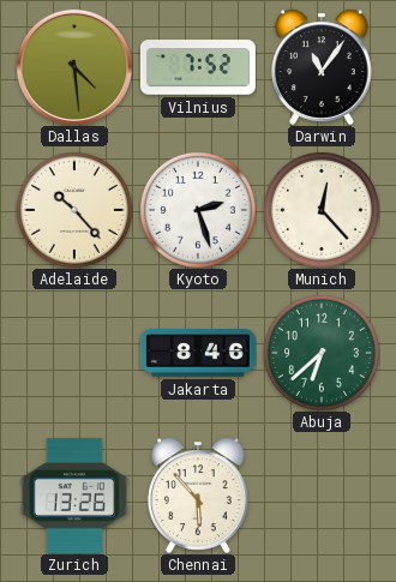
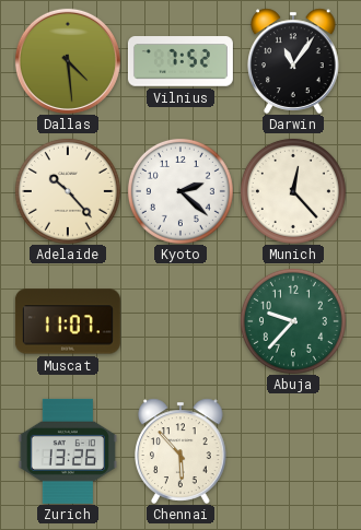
Kyoto: 2:27 -> 2:22
Muscat: none -> 11:07
Jakarta: 8:46 -> none
Abuja: 6:38 -> 9:37
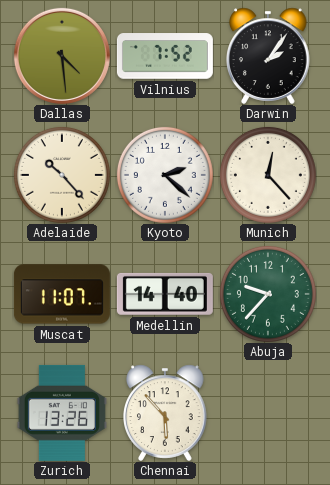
Darwin: 11:06 -> 2:06
Medellin: none -> 14:40
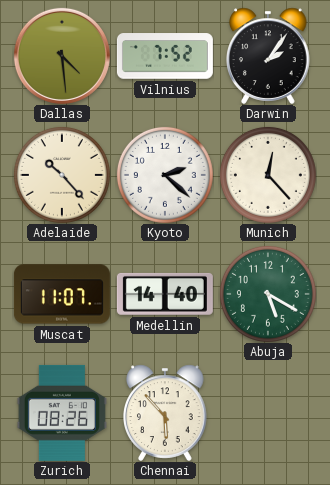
Abuja: 9:37 -> 5:20
Zurich: 13:26 -> 08:26
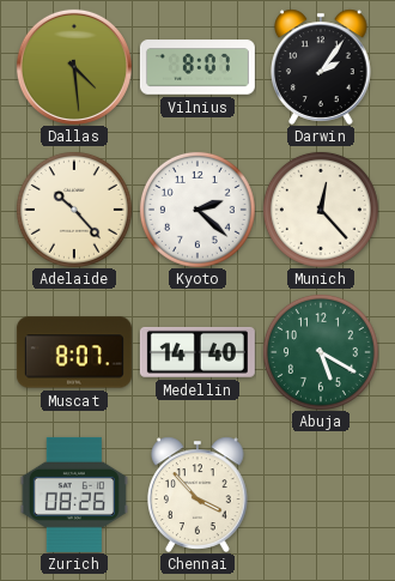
Vilnius: 7:52 -> 8:07
Muscat: 11:07 -> 8:07
Chennai: 5:53 -> 3:53
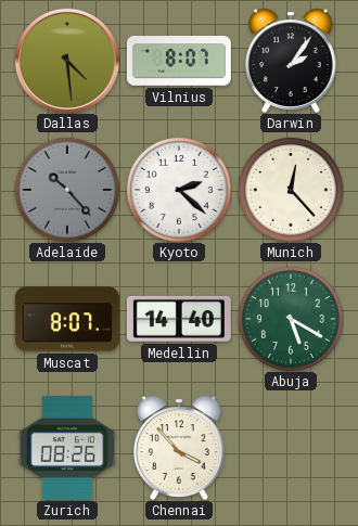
Adelaide dial: cream -> grey
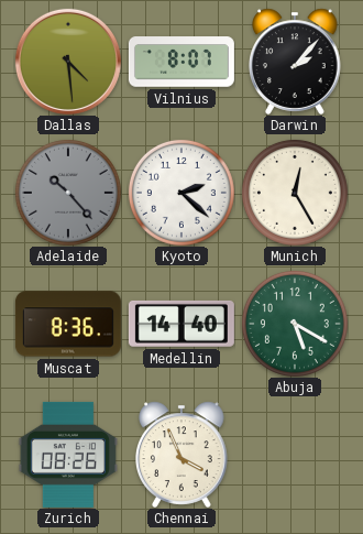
Darwin: 2:06 -> 2:07
Munich: 12:23 -> 12:25
Muscat: 8:07 -> 8:36
Chennai: 3:53 -> 3:56
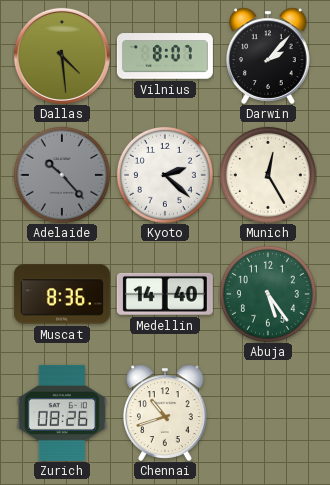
Abuja: 5:20 -> 5:24
Chennai: 3:56 -> 10:42
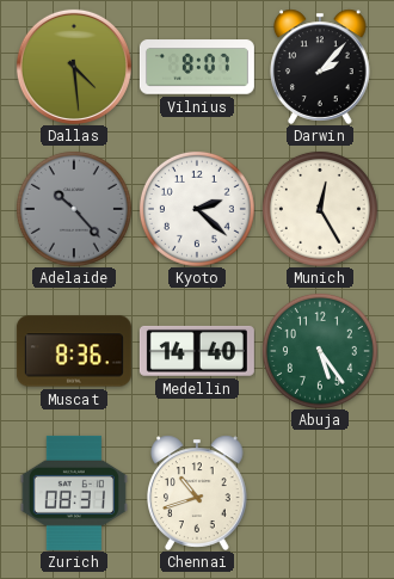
Zurich: 08:26 -> 08:31
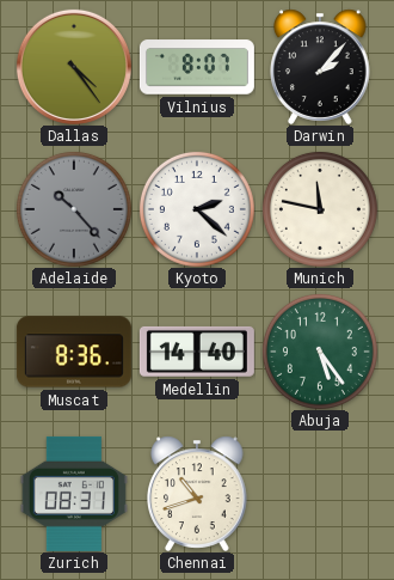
Dallas: 4:29 -> 4:24
Munich: 12:25 -> 11:47
